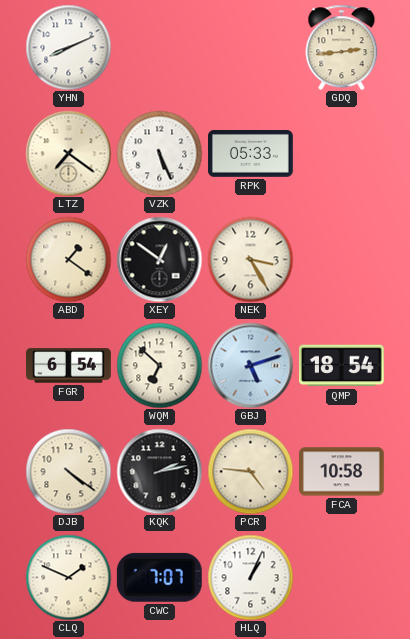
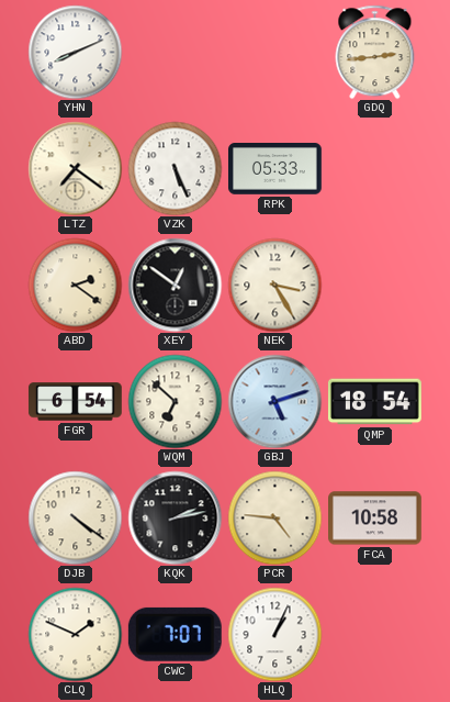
ABD: 1:21 -> 2:21
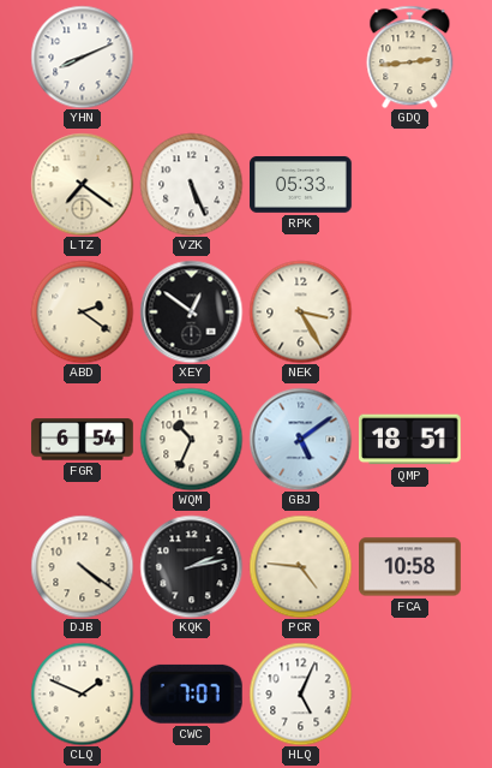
WQM: 6:52 -> 10:34
GBJ: 5:12 -> 5:09
QMP: 18:54 -> 18:51
HLQ: 1:04 -> 5:04
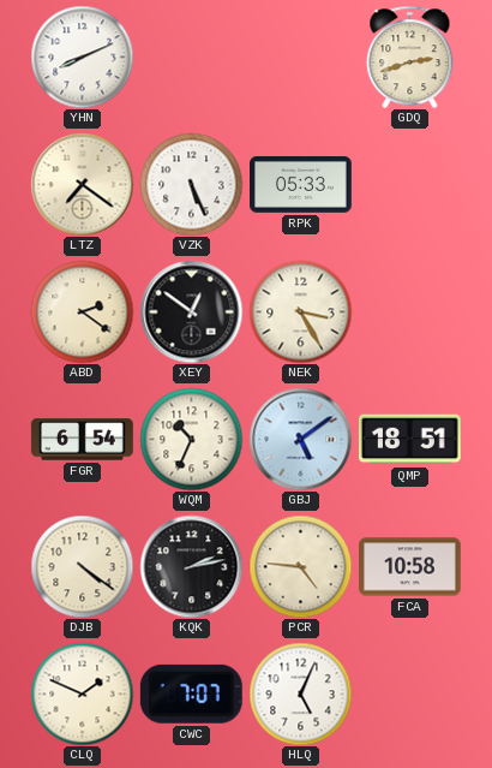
GDQ: 2:44 -> 2:42
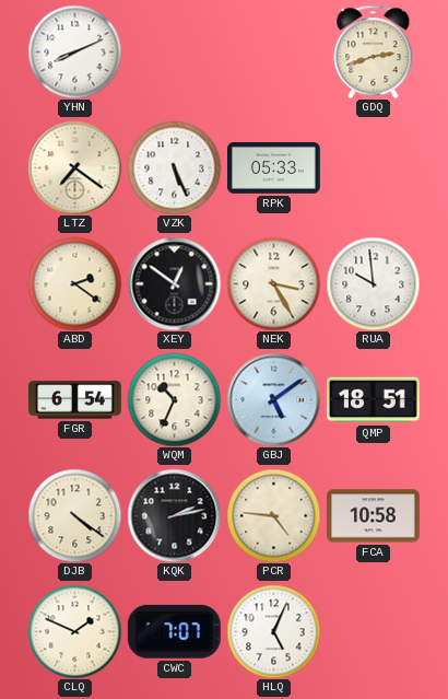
RUA: none -> 9:59
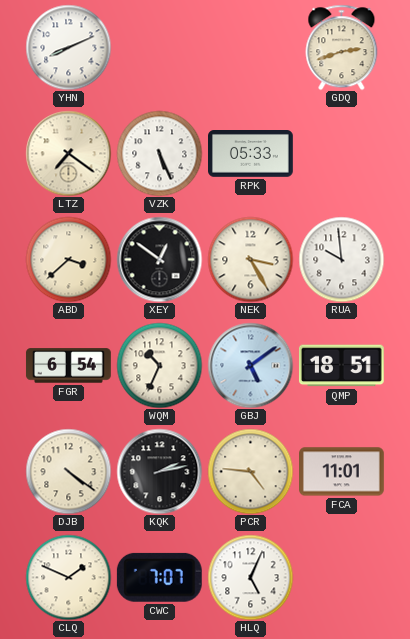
ABD: 2:21 -> 3:38
FCA: 10:58 -> 11:01
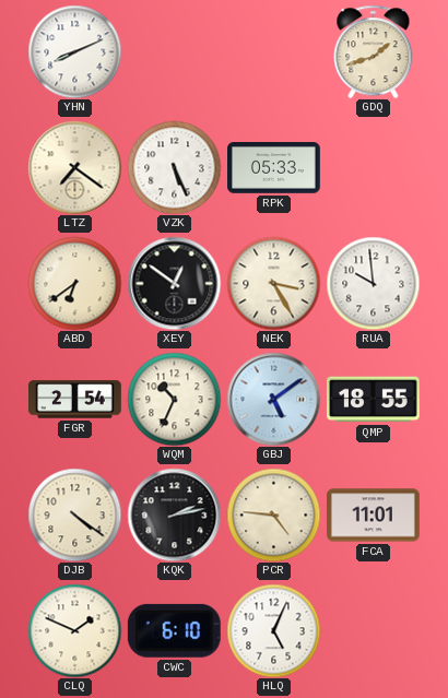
GDQ: 2:42 -> 1:42
ABD: 3:38 -> 6:39
FGR: 6:54 -> 2:54
QMP: 18:51 -> 18:55
CWC: 7:07 -> 6:10
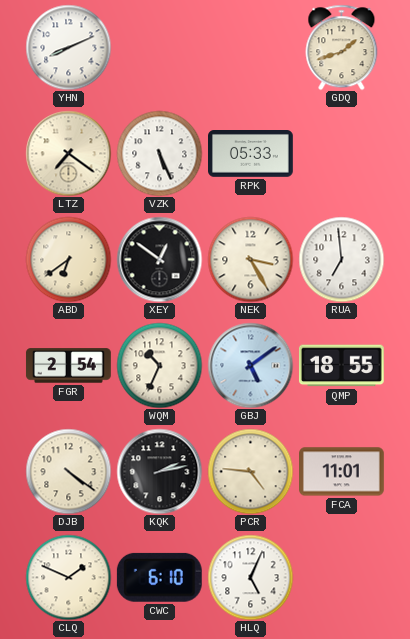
RUA: 9:59 -> 6:59
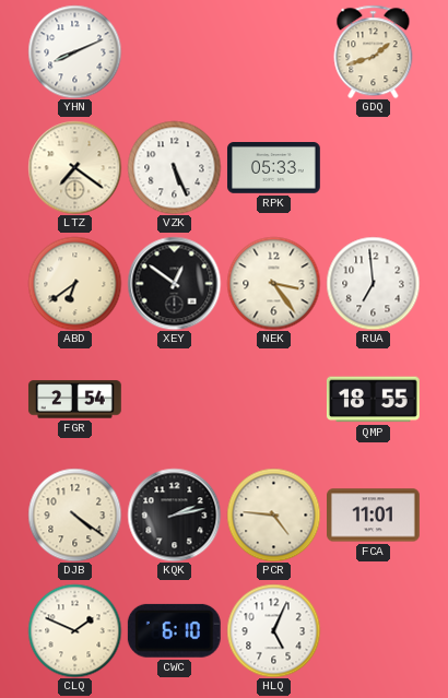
NEK: 3:25 -> 3:24
WQM: 10:34 -> none
GBJ: 5:09 -> none
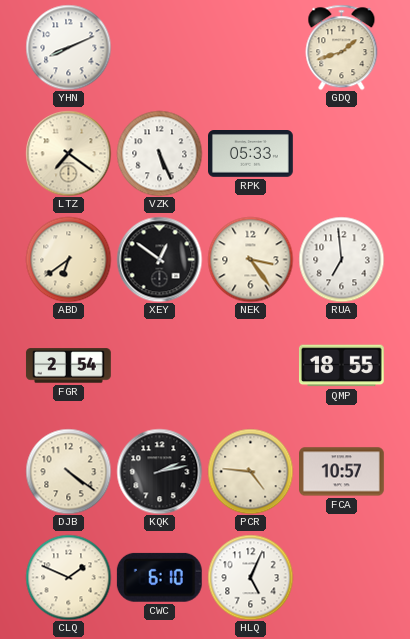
FCA: 11:01 -> 10:57
